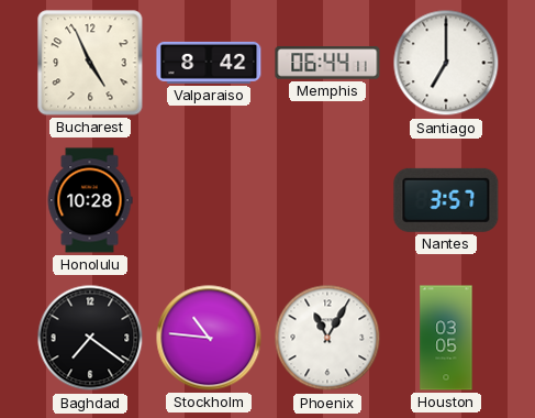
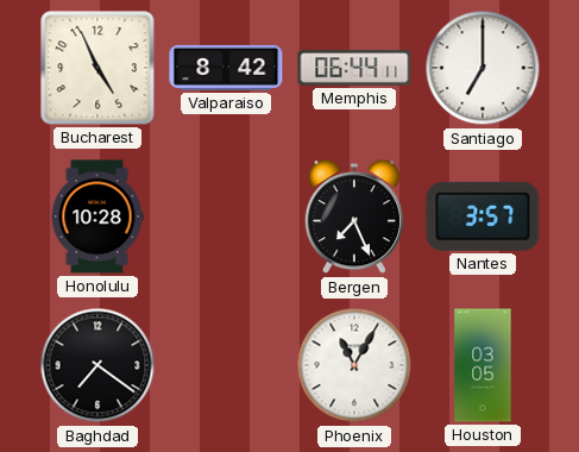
Bergen: none -> 7:26
Stockholm: 10:46 -> none
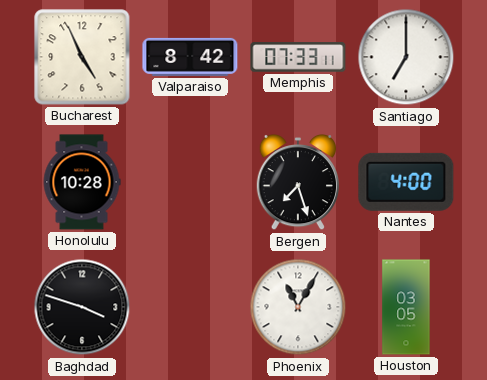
Memphis: 06:44 -> 07:33
Bergen: 7:26 -> 7:27
Nantes: 3:57 -> 4:00
Baghdad: 7:21 -> 3:48
